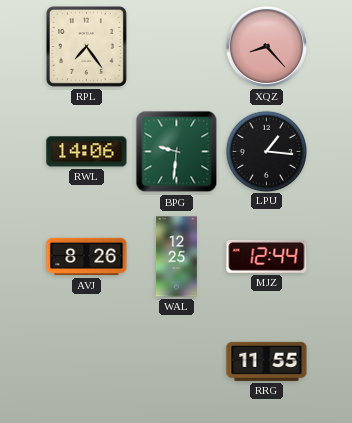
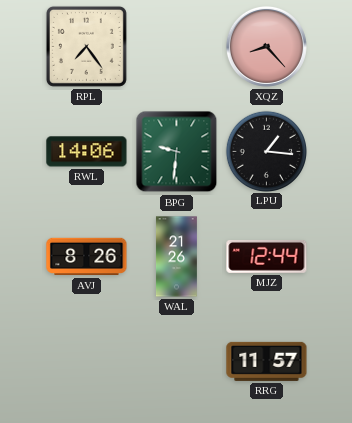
WAL: 12:25 -> 21:26
RRG: 11:55 -> 11:57
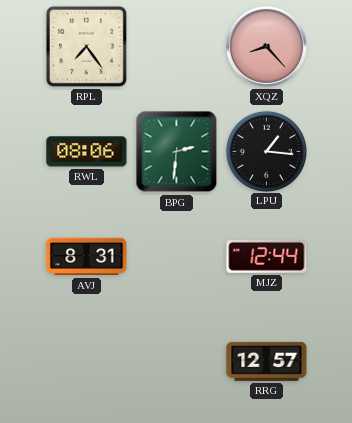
RWL: 14:06 -> 08:06
BPG: 9:31 -> 2:31
AVJ: 8:26 -> 8:31
WAL: 21:26 -> none
RRG: 11:57 -> 12:57
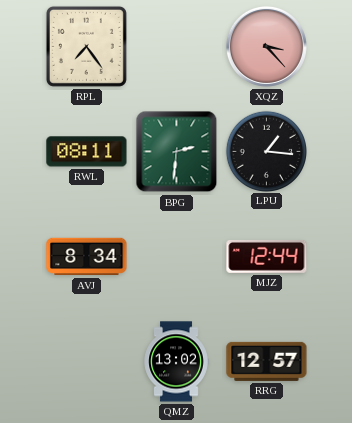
XQZ: 8:23 -> 3:23
RWL: 08:06 -> 08:11
AVJ: 8:31 -> 8:34
QMZ: none -> 13:02
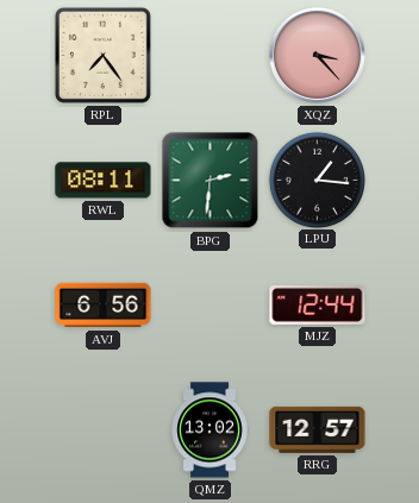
AVJ: 8:34 -> 6:56
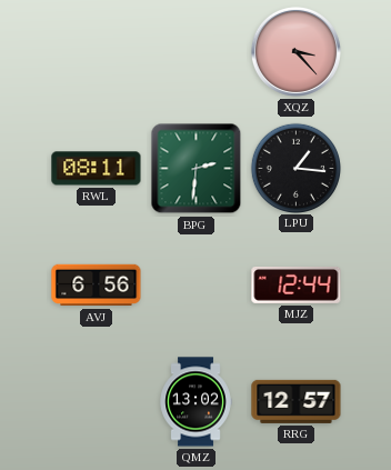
RPL: 7:24 -> none
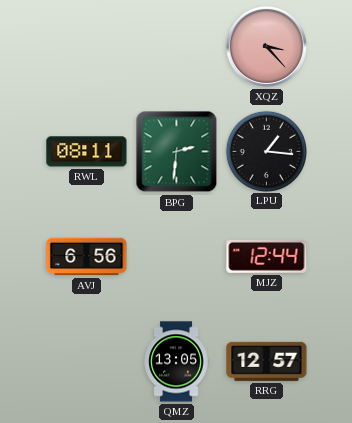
QMZ: 13:02 -> 13:05
